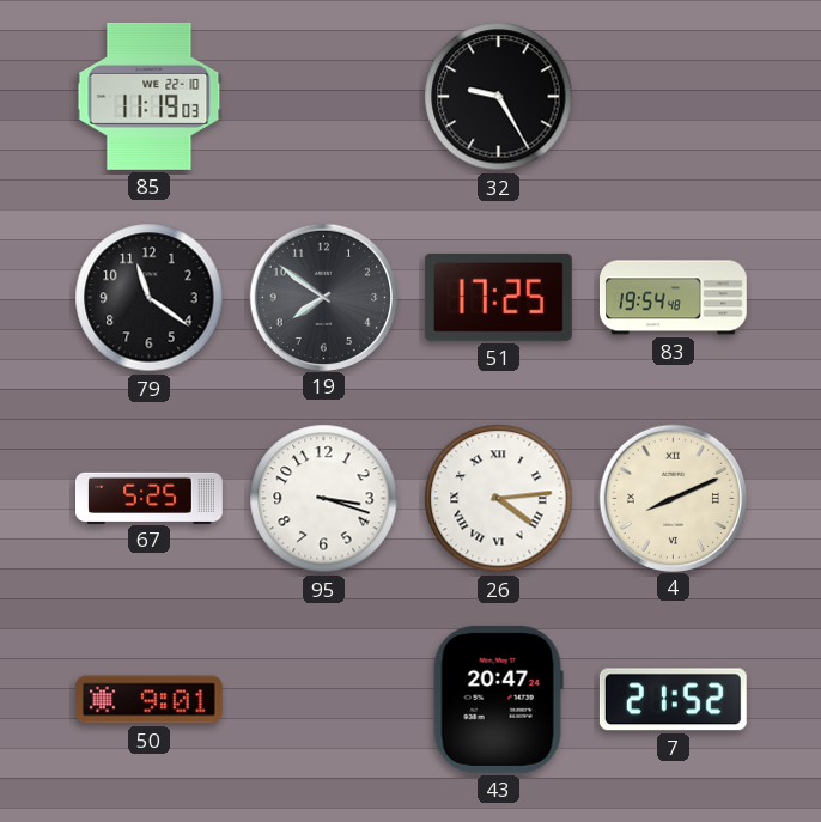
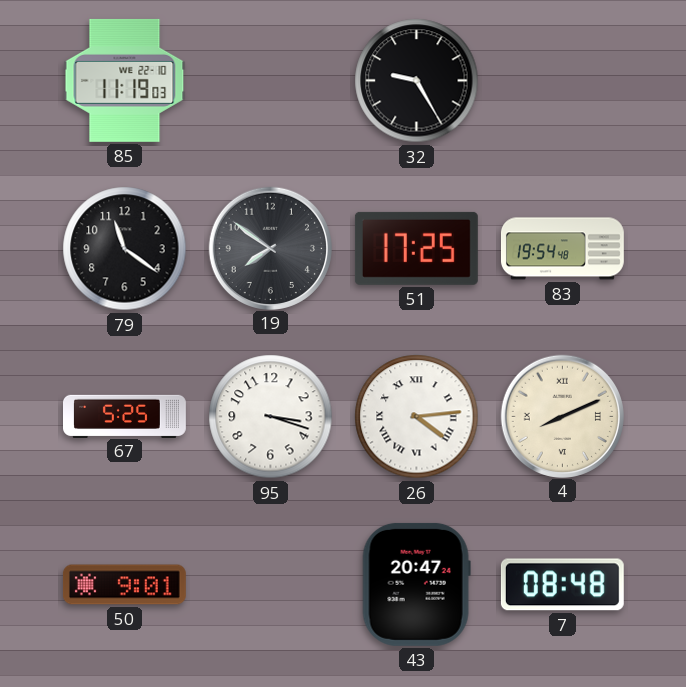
7: 21:52 -> 08:48
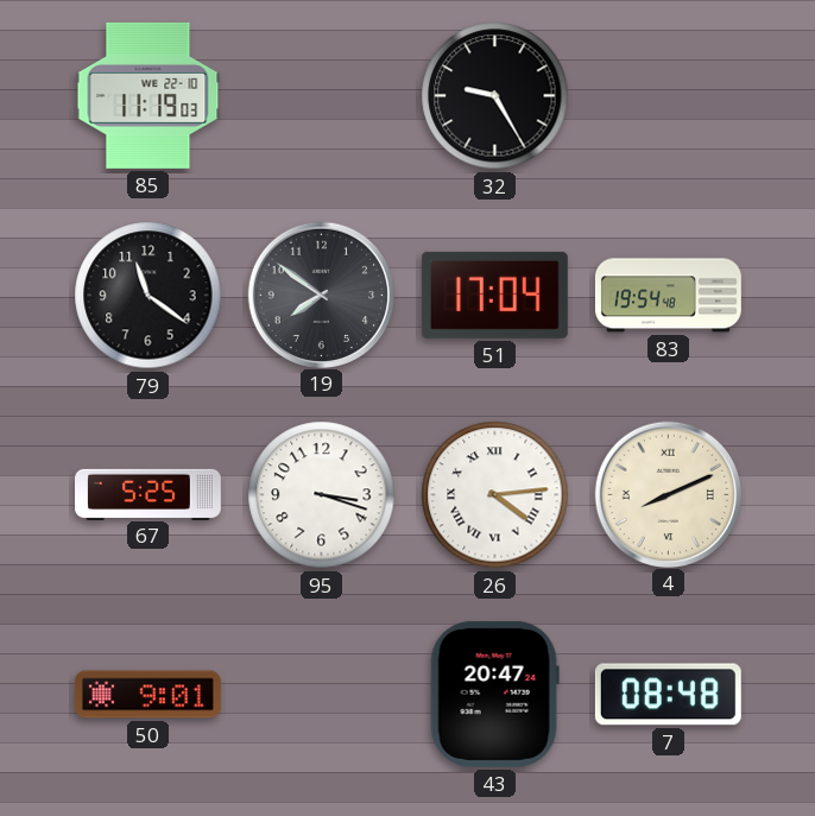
51: 17:25 -> 17:04
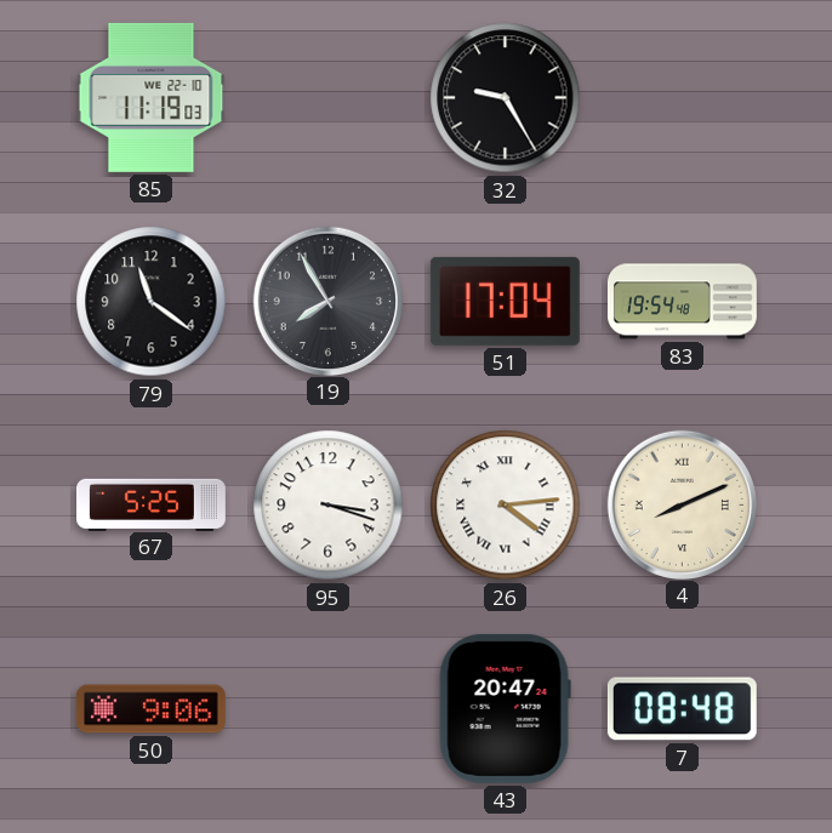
19: 7:51 -> 7:55
50: 9:01 -> 9:06
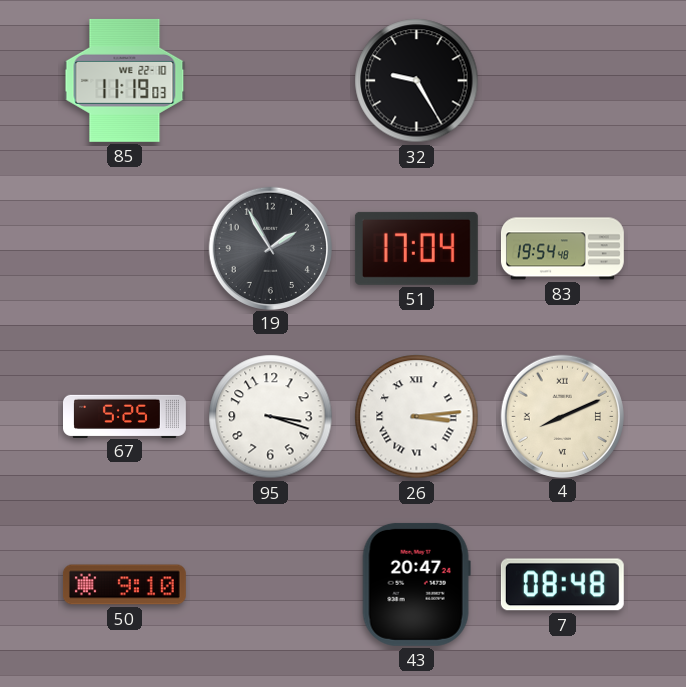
79: 11:21 -> none
19: 7:55 -> 1:55
26: 4:14 -> 3:14
50: 9:06 -> 9:10
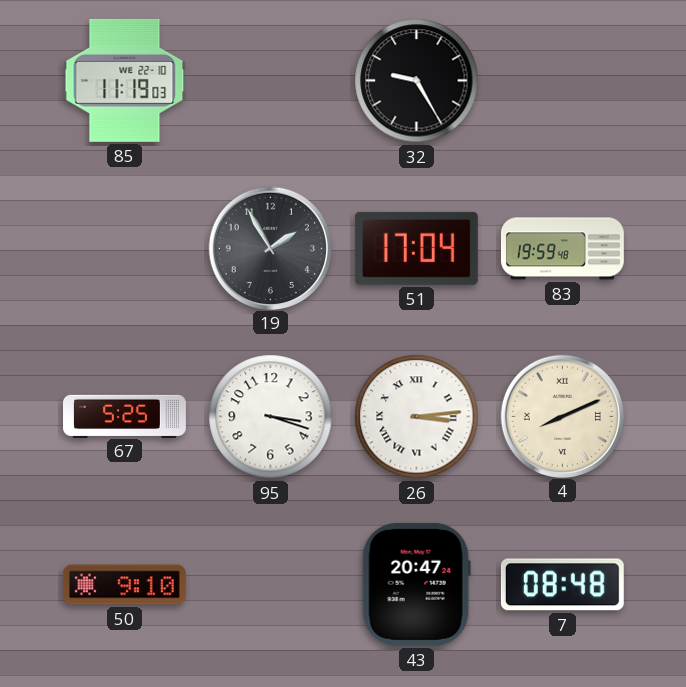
83: 19:54 -> 19:59
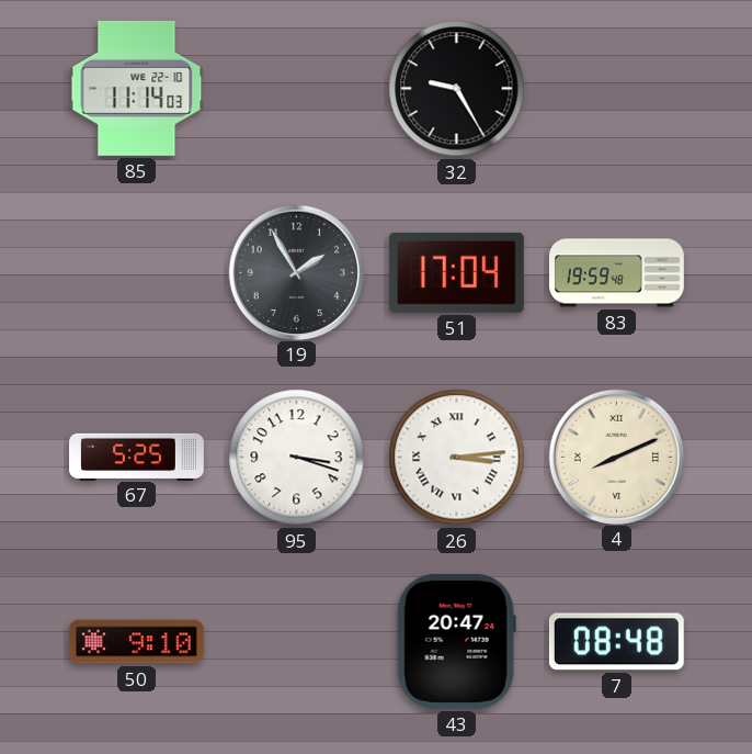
85: 11:19 -> 11:14
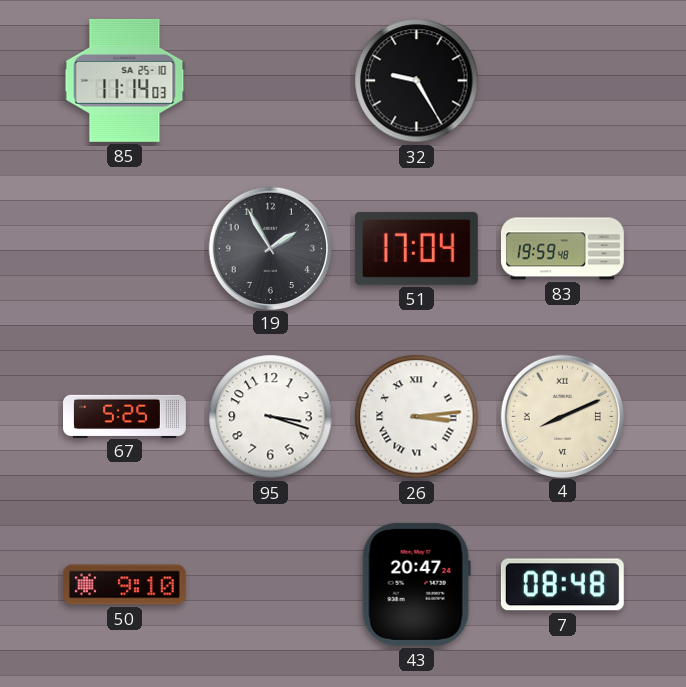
85 date: WE 22-10 -> SA 25-10
